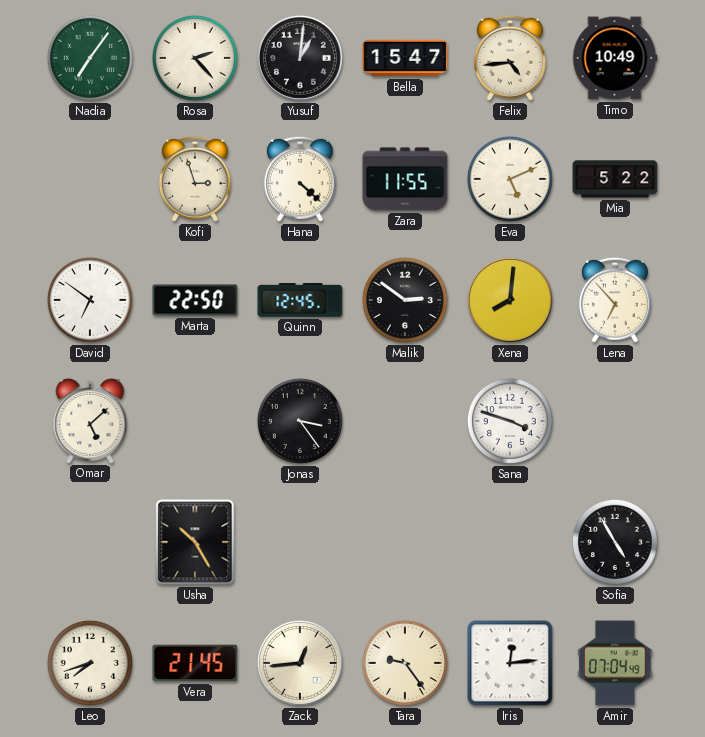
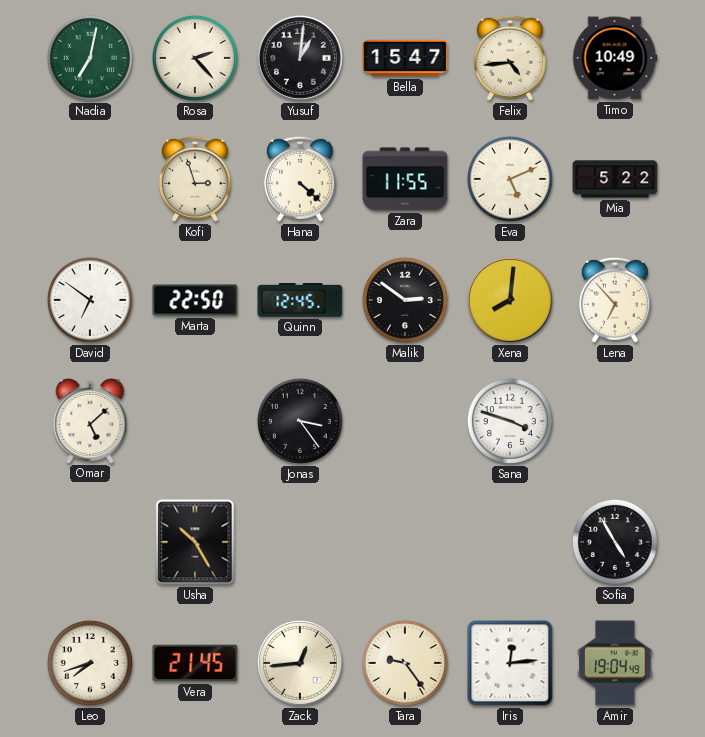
Nadia: 7:06 -> 7:02
Amir: 07:04 -> 19:04
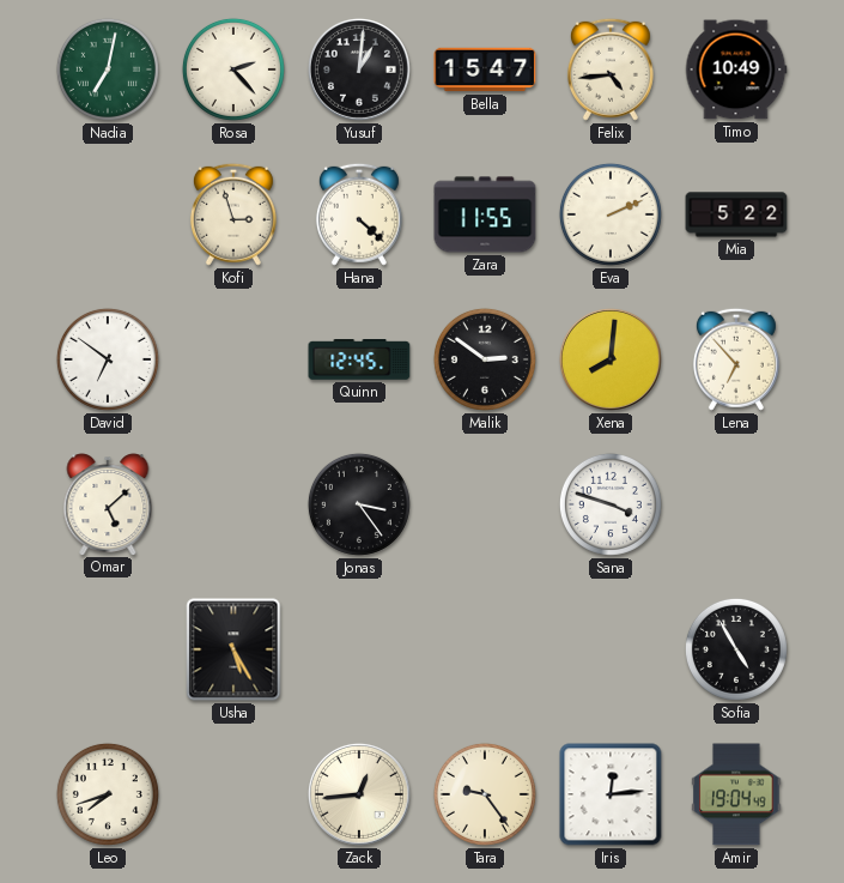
Eva: 5:11 -> 2:11
Marta: 22:50 -> none
Usha: 10:25 -> 5:25
Vera: 21:45 -> none
